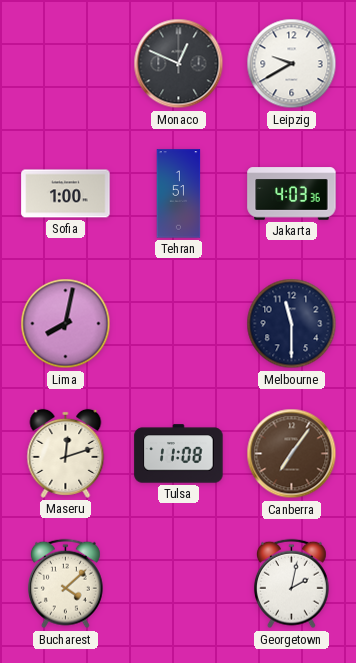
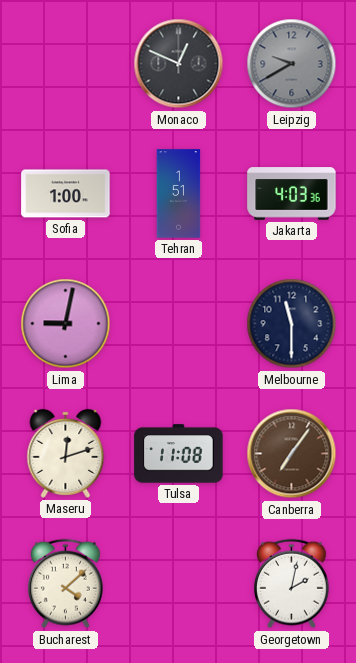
Leipzig dial: white -> grey
Lima: 8:02 -> 9:02
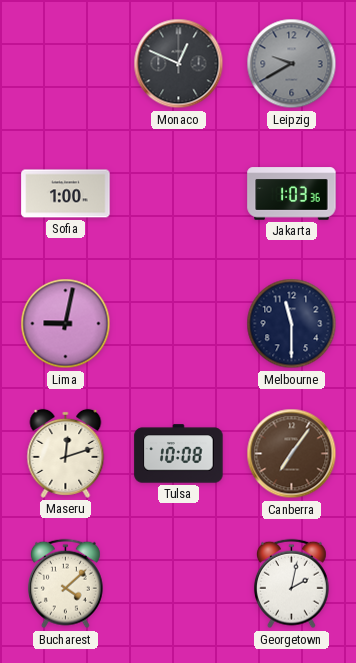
Tehran: 1:51 -> none
Jakarta: 4:03 -> 1:03
Tulsa: 11:08 -> 10:08
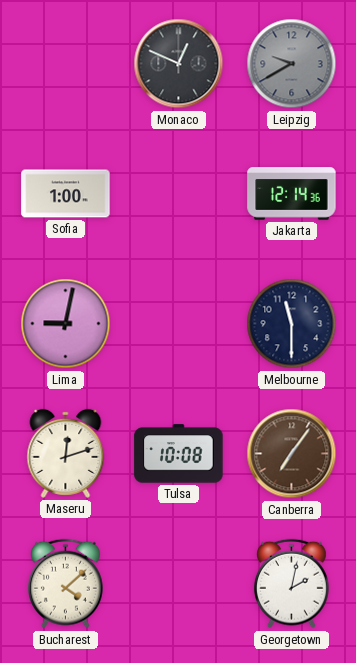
Jakarta: 1:03 -> 12:14
